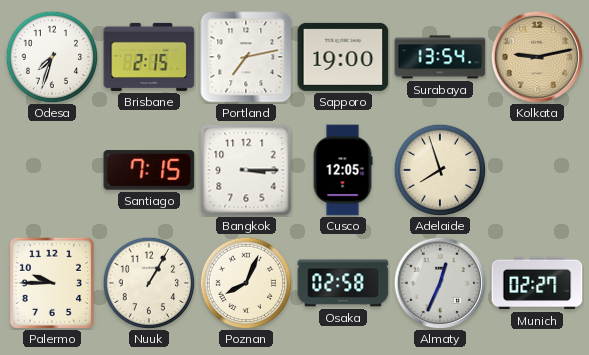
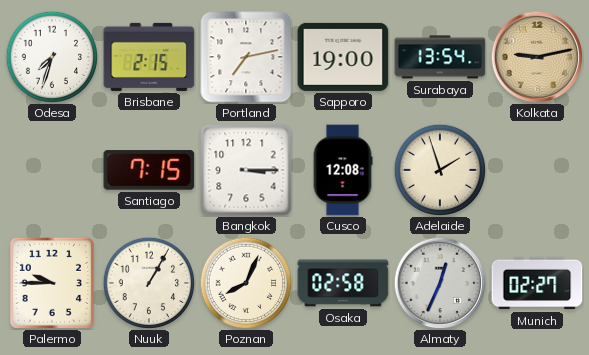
Cusco: 12:05 -> 12:08
Adelaide: 7:57 -> 1:57
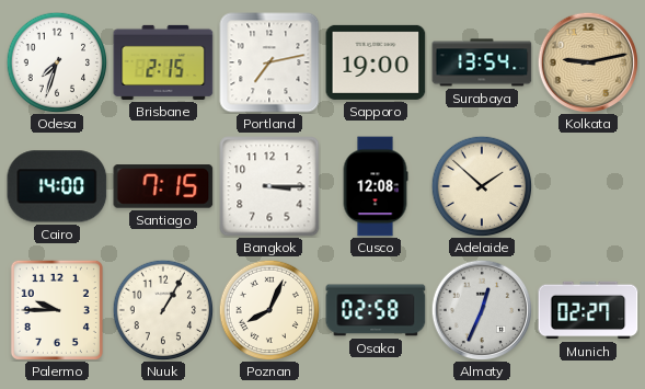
Cairo: none -> 14:00
Adelaide: 1:57 -> 1:52
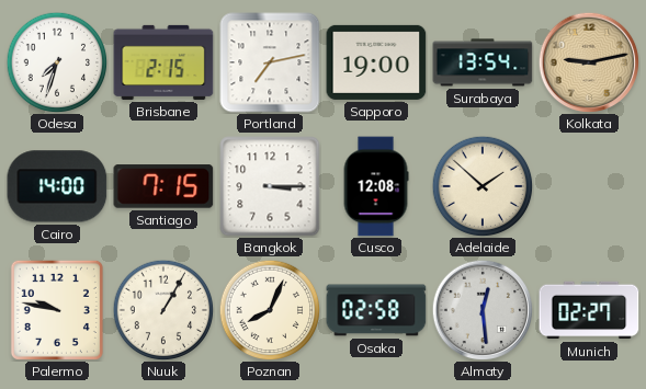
Palermo: 9:45 -> 9:47
Almaty: 12:34 -> 12:29
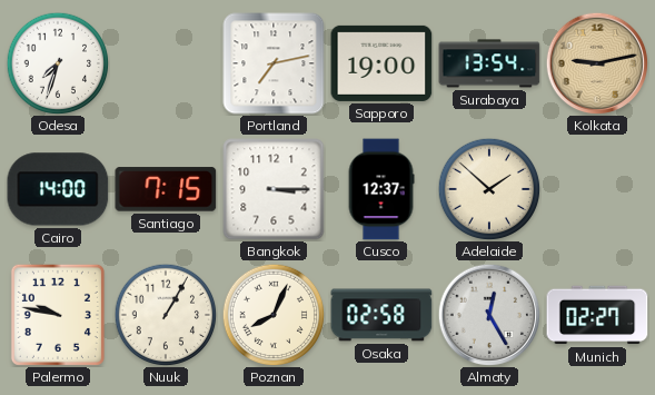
Brisbane: 2:15 -> none
Cusco: 12:08 -> 12:37
Almaty: 12:29 -> 12:25
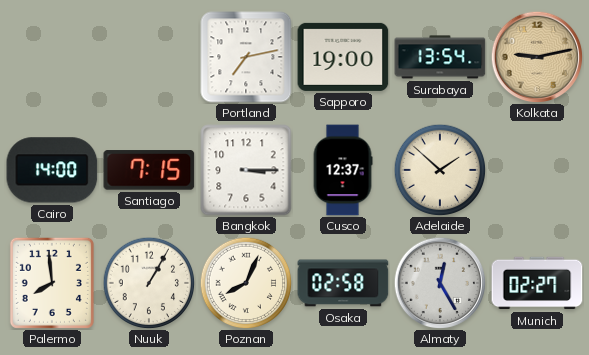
Odesa: 7:33 -> none
Palermo: 9:47 -> 7:59
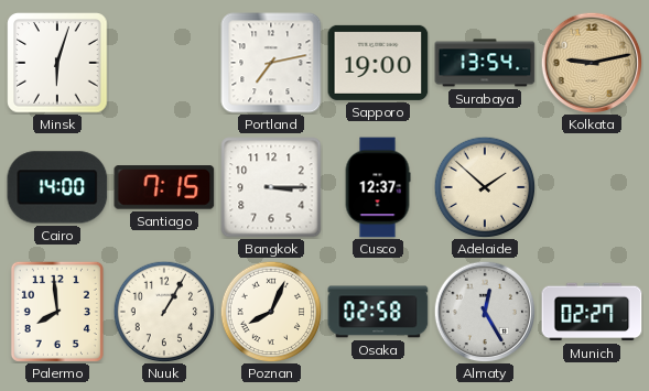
Minsk: none -> 6:03
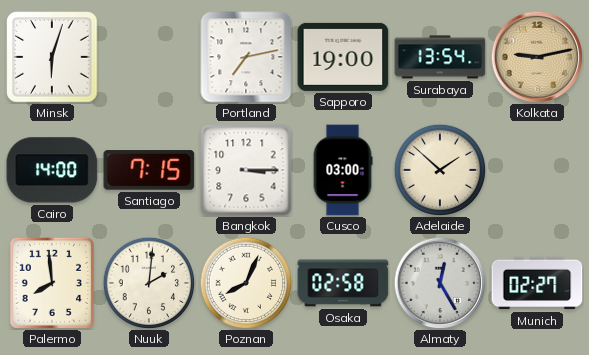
Cusco: 12:37 -> 03:00
Nuuk: 1:05 -> 2:01
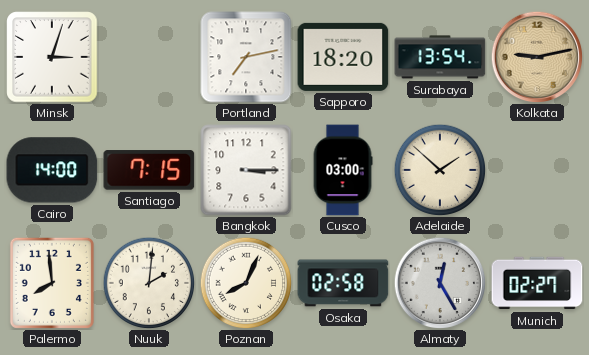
Minsk: 6:03 -> 3:03
Sapporo: 19:00 -> 18:20
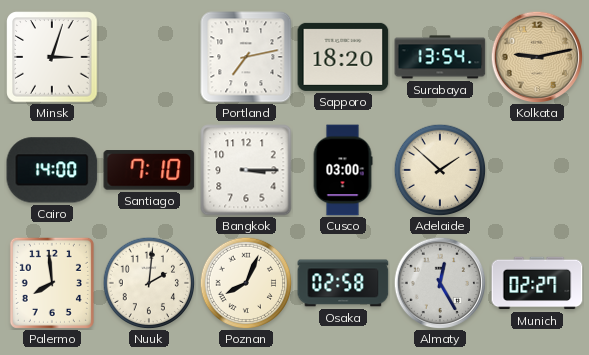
Santiago: 7:15 -> 7:10
